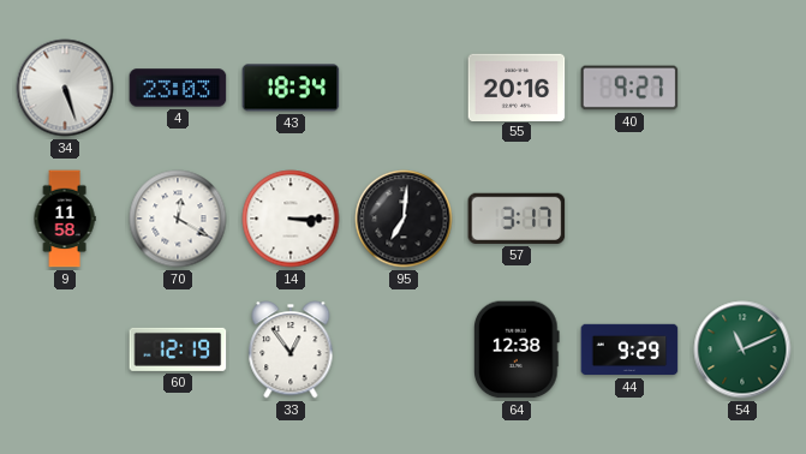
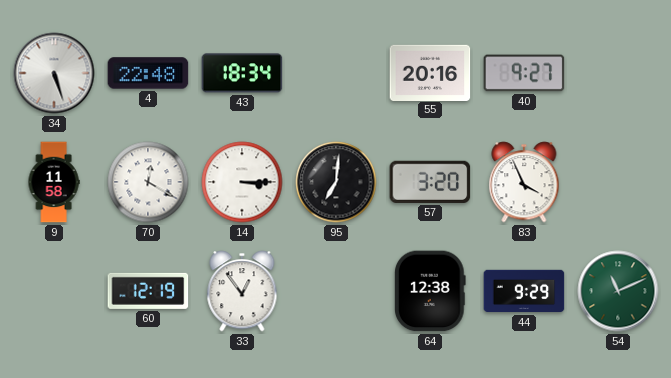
4: 23:03 -> 22:48
57: 3:17 -> 3:20
83: none -> 3:56
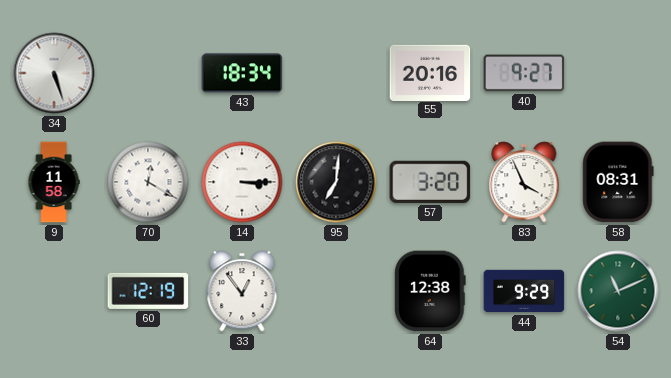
4: 22:48 -> none
58: none -> 08:31
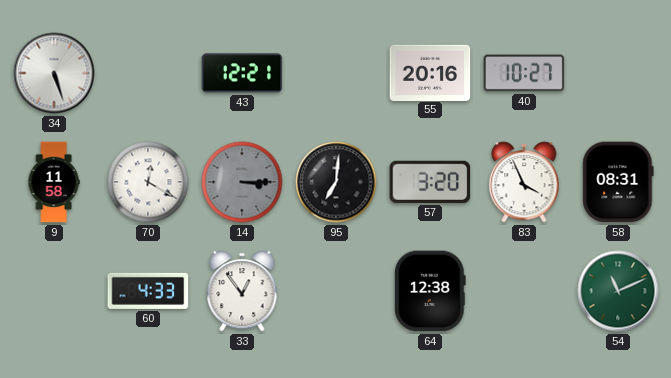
43: 18:34 -> 12:21
40: 9:27 -> 10:27
14 dial: white -> grey
60: 12:19 -> 4:33
44: 9:29 -> none
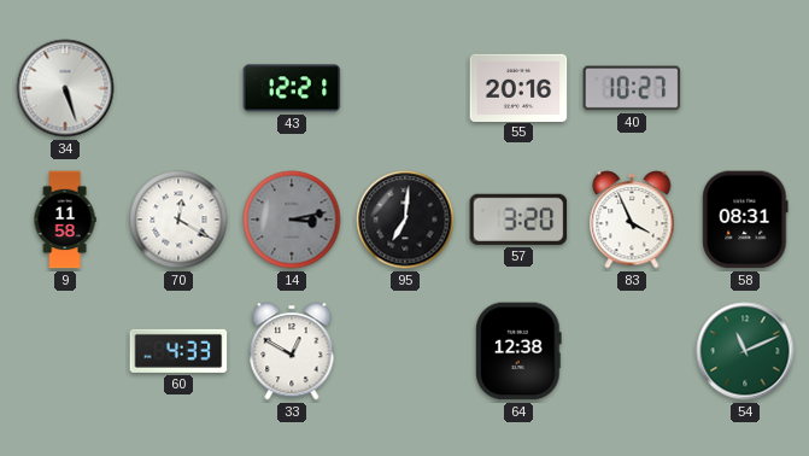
14: 3:15 -> 3:13
33: 12:54 -> 12:50
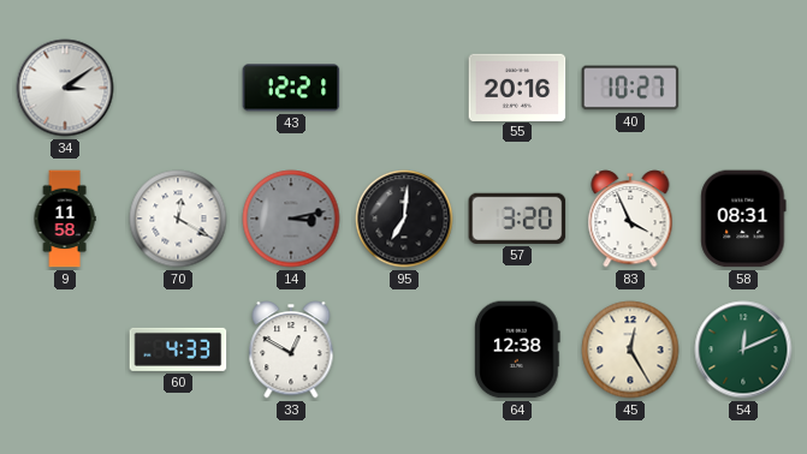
34: 5:27 -> 3:09
45: none -> 12:25
54: 11:11 -> 12:11
